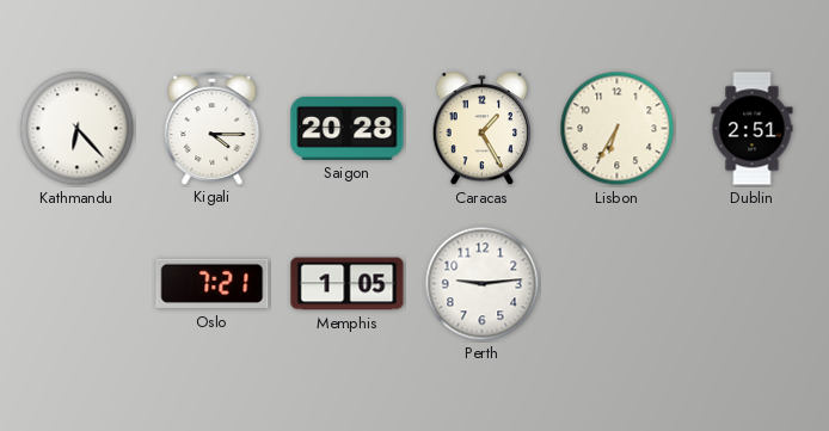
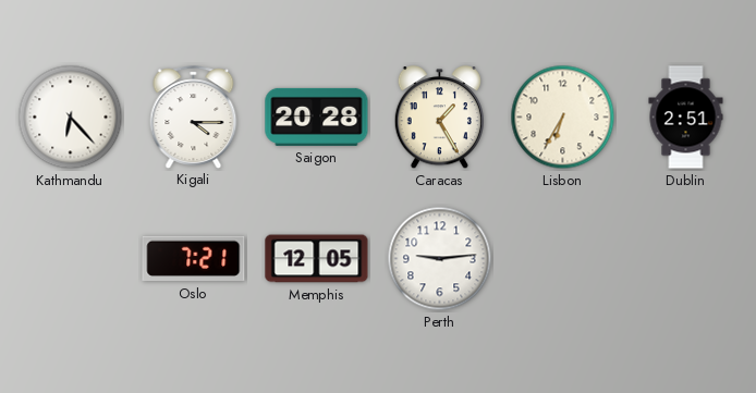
Memphis: 1:05 -> 12:05
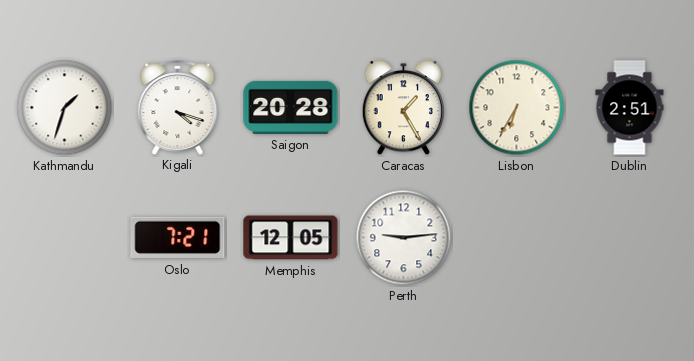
Kathmandu: 6:23 -> 1:33
Kigali: 4:15 -> 4:18
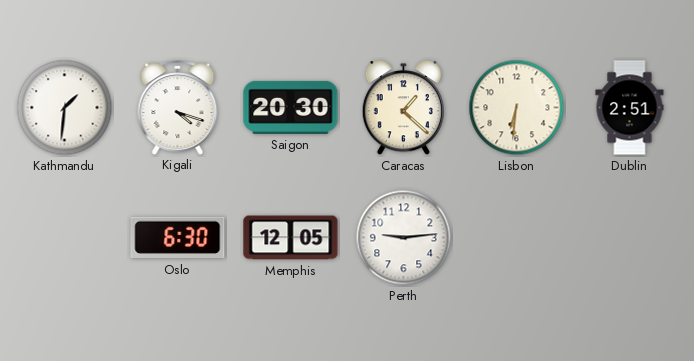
Kathmandu: 1:33 -> 1:31
Saigon: 20:28 -> 20:30
Caracas: 1:25 -> 1:22
Lisbon: 6:35 -> 6:31
Oslo: 7:21 -> 6:30
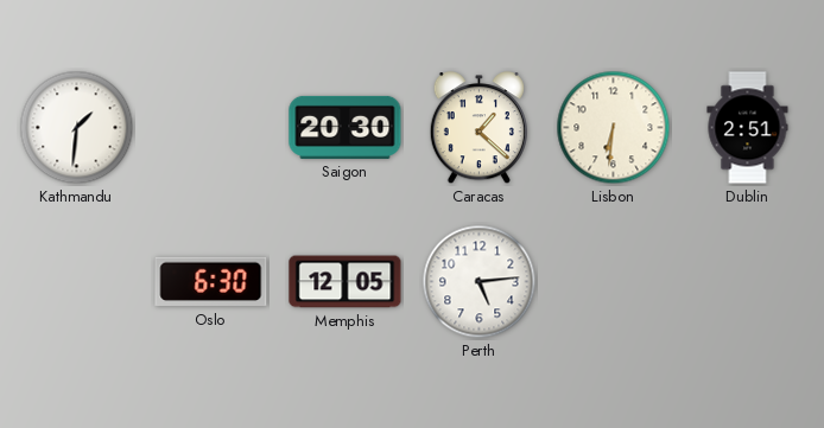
Kigali: 4:18 -> none
Perth: 9:14 -> 5:14
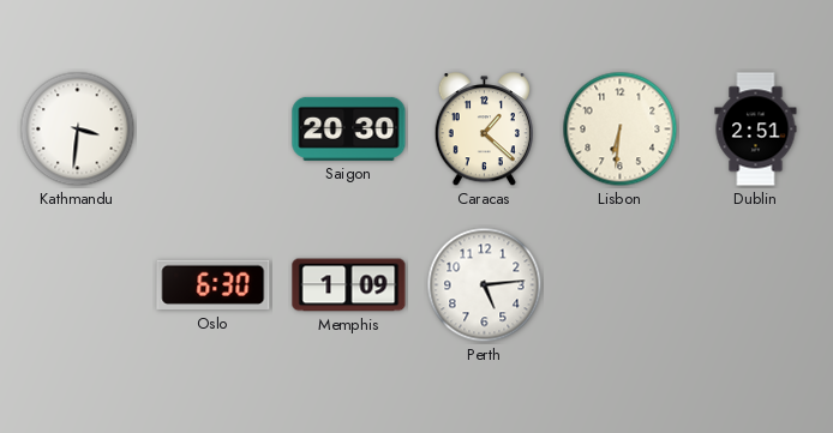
Kathmandu: 1:31 -> 3:31
Memphis: 12:05 -> 1:09
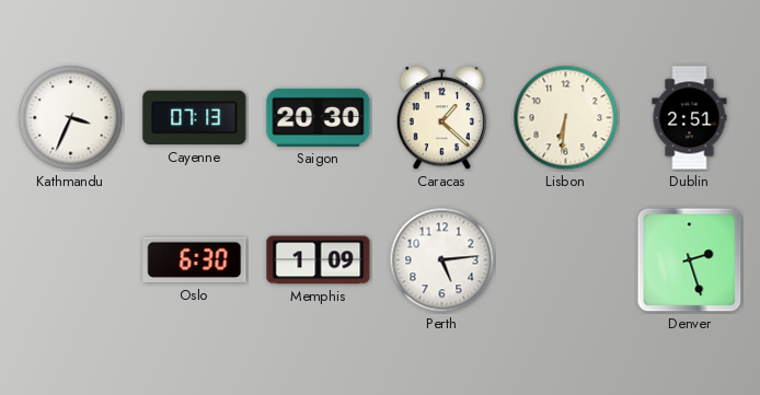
Kathmandu: 3:31 -> 3:34
Cayenne: none -> 07:13
Denver: none -> 2:27
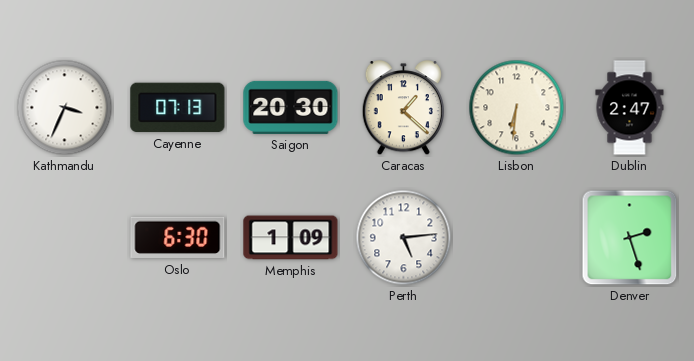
Dublin: 2:51 -> 2:47
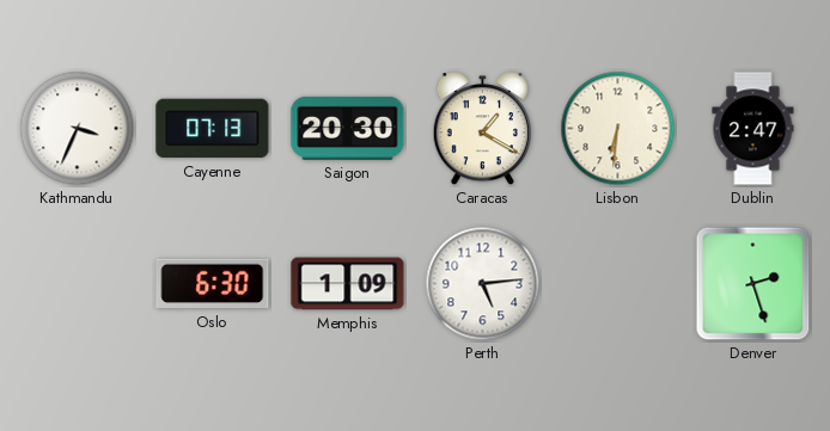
Caracas: 1:22 -> 1:20
